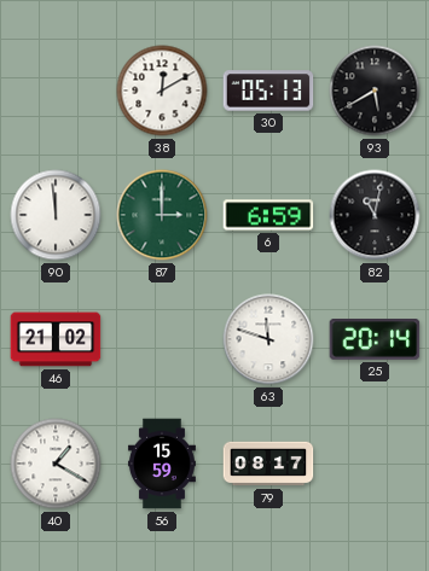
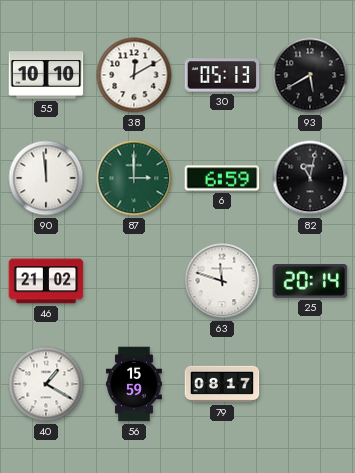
55: none -> 10:10
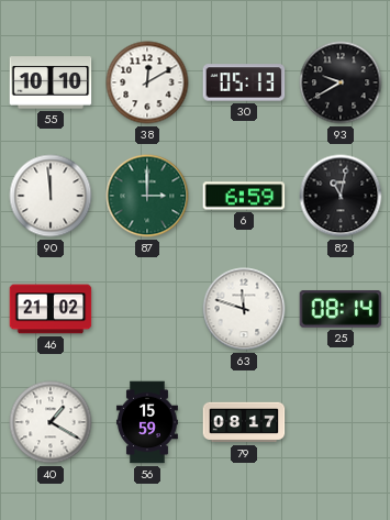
93: 5:40 -> 9:40
25: 20:14 -> 08:14
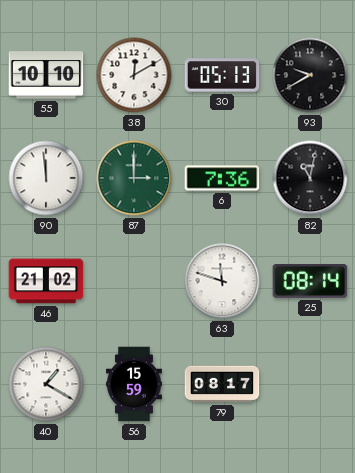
6: 6:59 -> 7:36
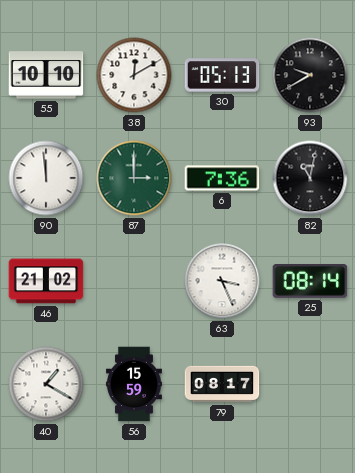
63: 11:48 -> 3:26
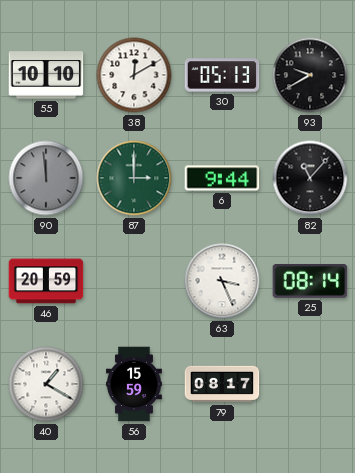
90 dial: white -> grey
6: 7:36 -> 9:44
82: 11:02 -> 11:07
46: 21:02 -> 20:59
